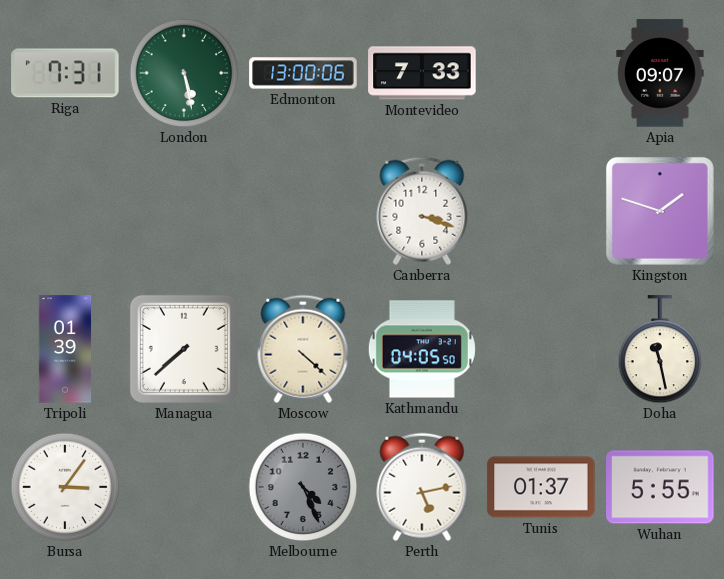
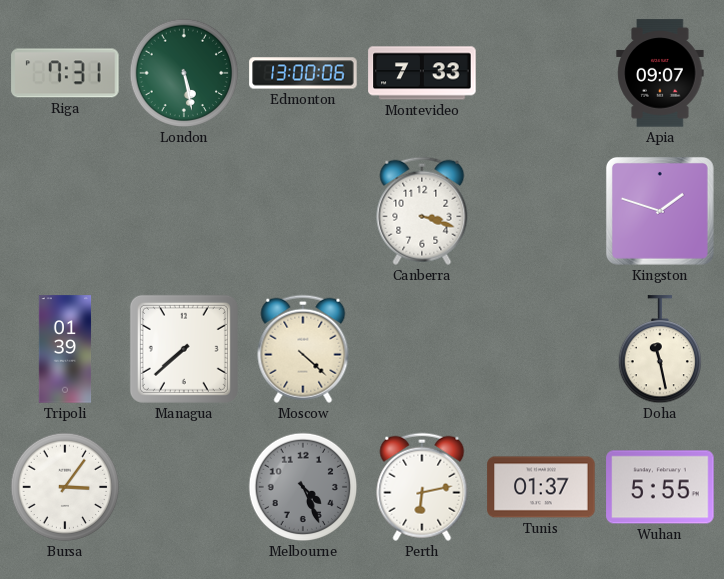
Kathmandu: 04:05 -> none
Perth: 5:13 -> 6:13
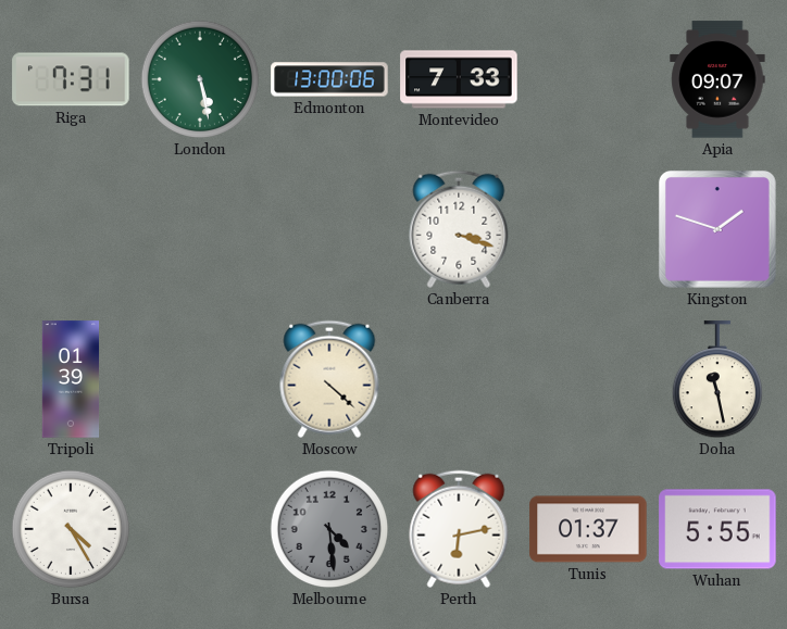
Managua: 7:38 -> none
Bursa: 3:06 -> 4:25
Melbourne: 4:26 -> 4:29
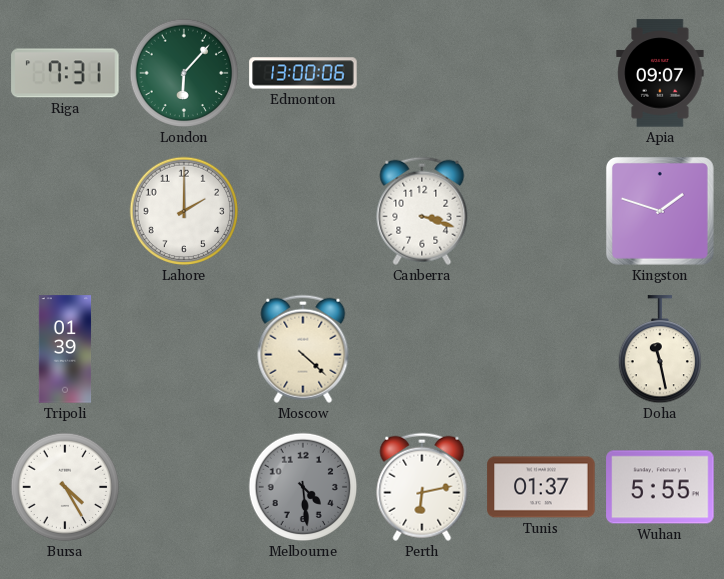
London: 5:28 -> 6:07
Montevideo: 7:33 -> none
Lahore: none -> 2:00
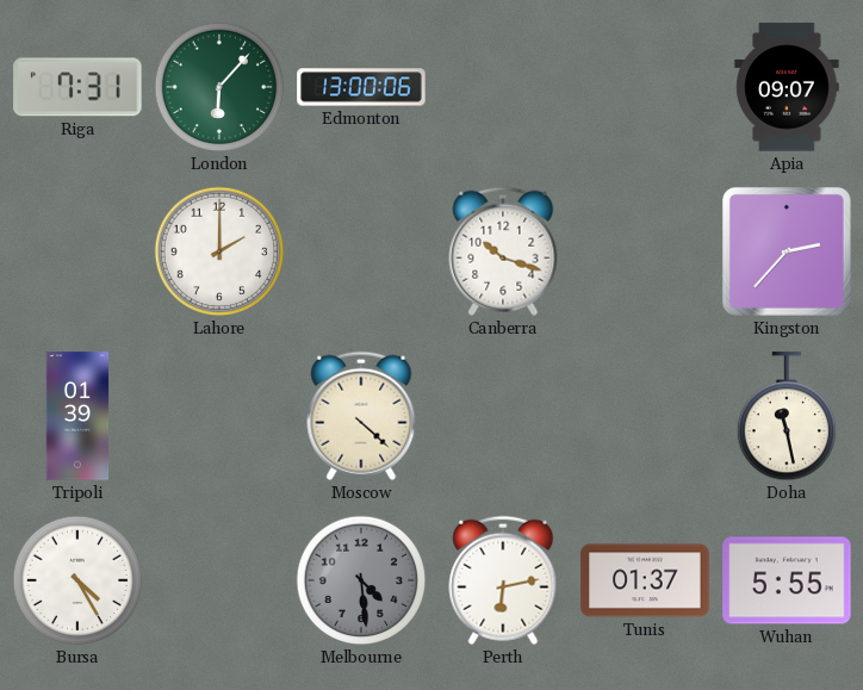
Canberra: 3:18 -> 10:18
Kingston: 1:48 -> 2:37
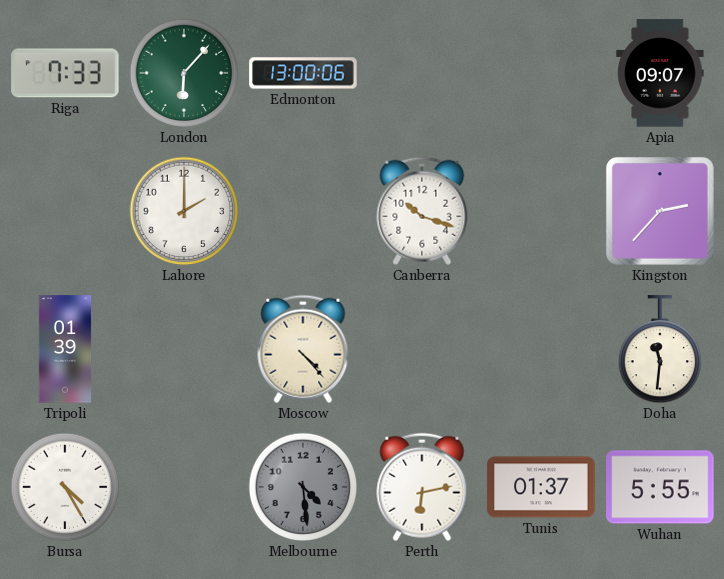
Riga: 7:31 -> 7:33
Moscow: 4:22 -> 4:23
Doha: 11:28 -> 11:31
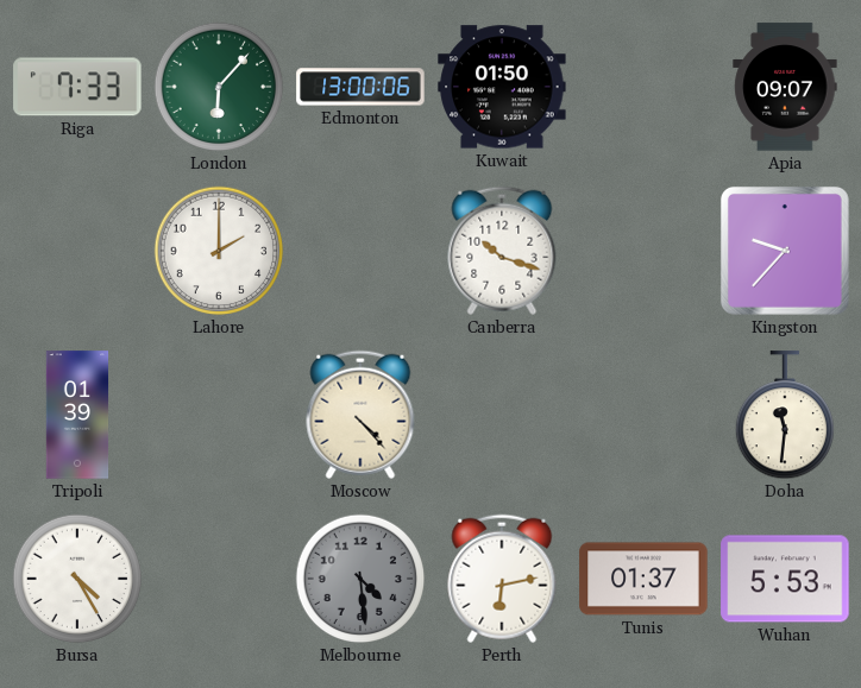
Kuwait: none -> 01:50
Kingston: 2:37 -> 9:37
Wuhan: 5:55 -> 5:53
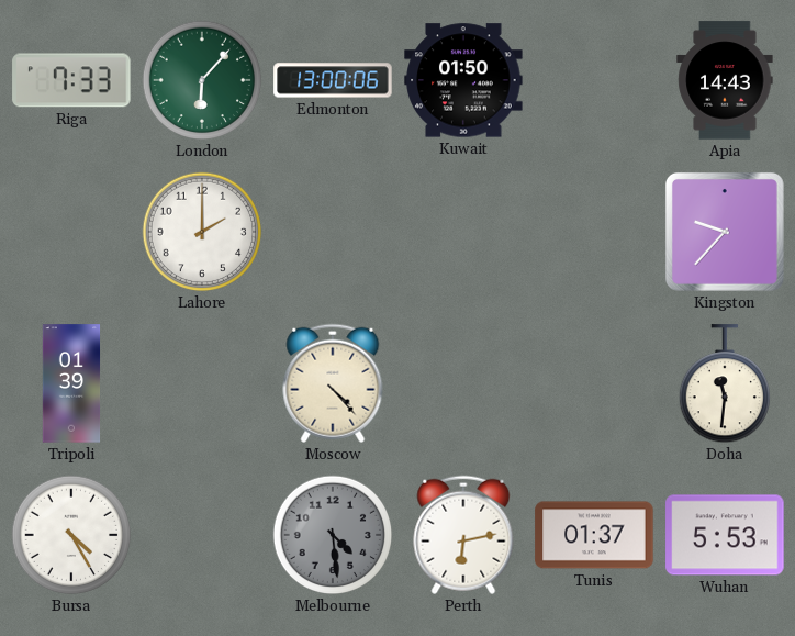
Apia: 09:07 -> 14:43
Canberra: 10:18 -> none
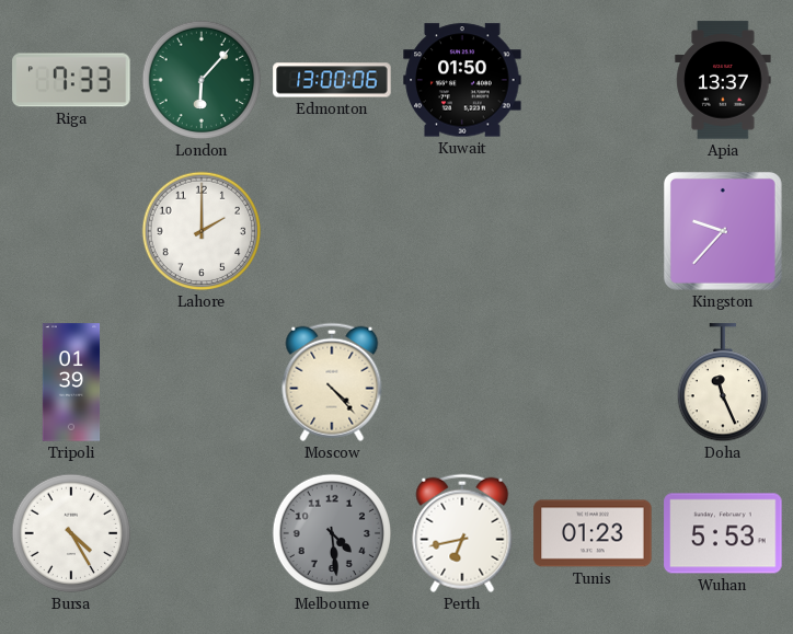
Apia: 14:43 -> 13:37
Doha: 11:31 -> 11:26
Perth: 6:13 -> 6:43
Tunis: 01:37 -> 01:23
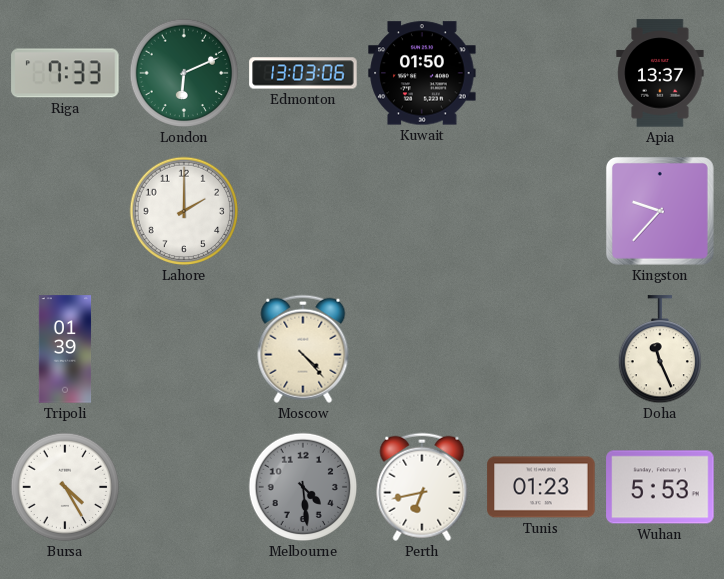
London: 6:07 -> 6:11
Edmonton: 13:00 -> 13:03
